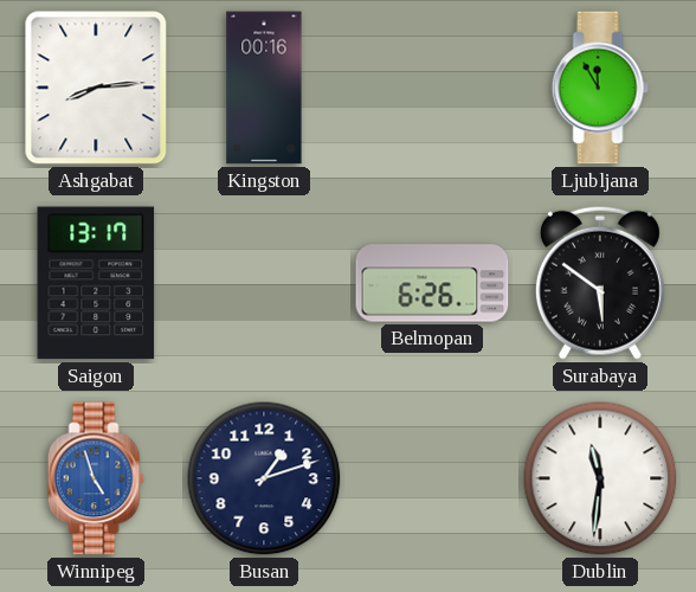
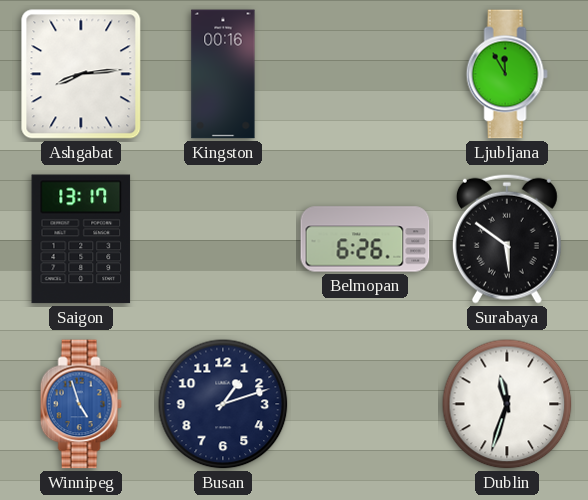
Dublin: 11:31 -> 11:33
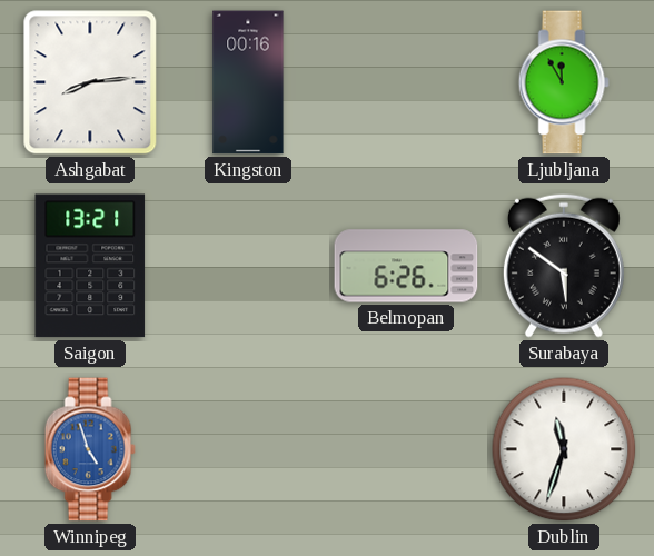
Saigon: 13:17 -> 13:21
Busan: 1:12 -> none
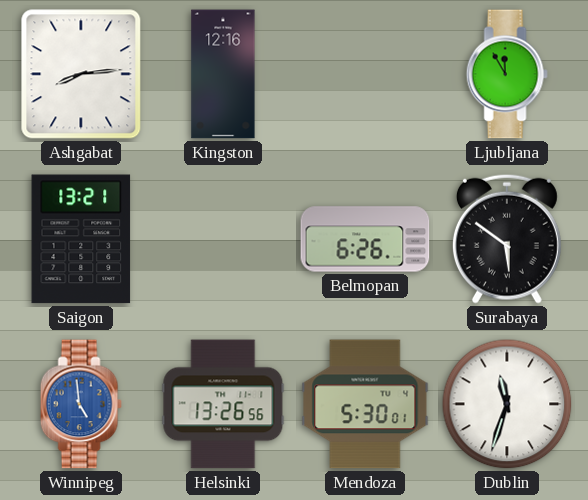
Kingston: 00:16 -> 12:16
Winnipeg: 4:57 -> 4:59
Helsinki: none -> 13:26
Mendoza: none -> 5:30
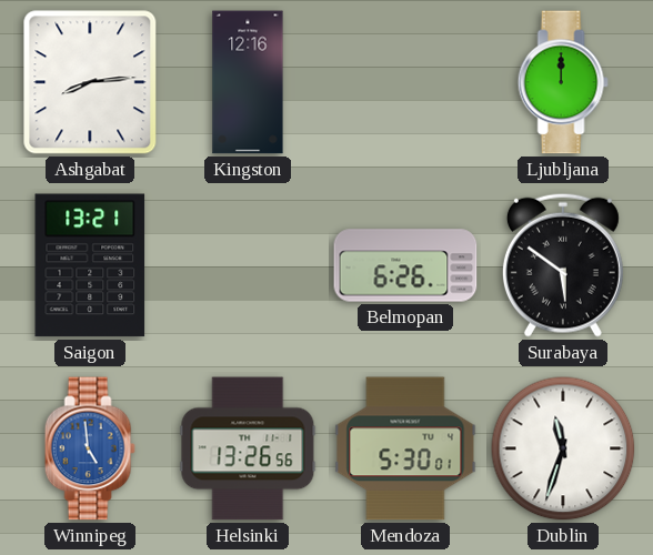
Ljubljana: 11:55 -> 12:00
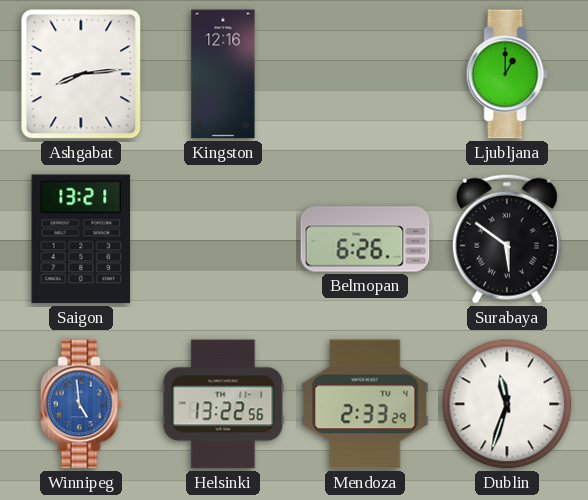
Ljubljana: 12:00 -> 1:00
Helsinki: 13:26 -> 13:22
Mendoza: 5:30 -> 2:33
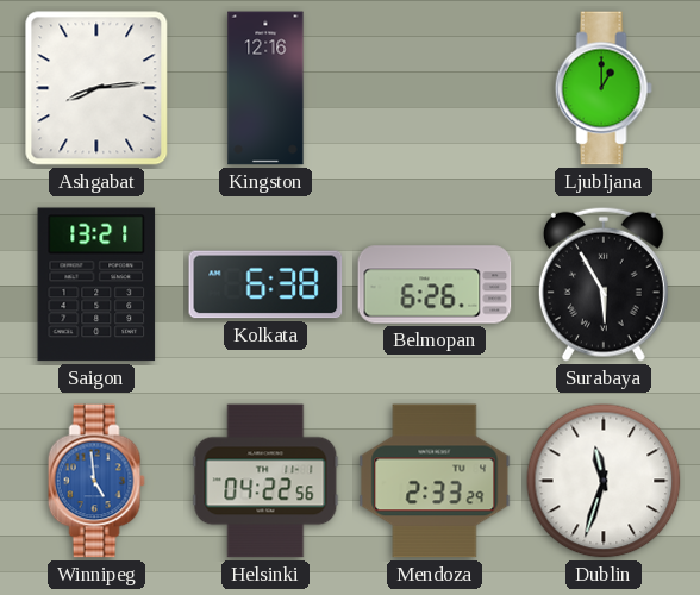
Kolkata: none -> 6:38
Surabaya: 5:51 -> 5:55
Helsinki: 13:22 -> 04:22
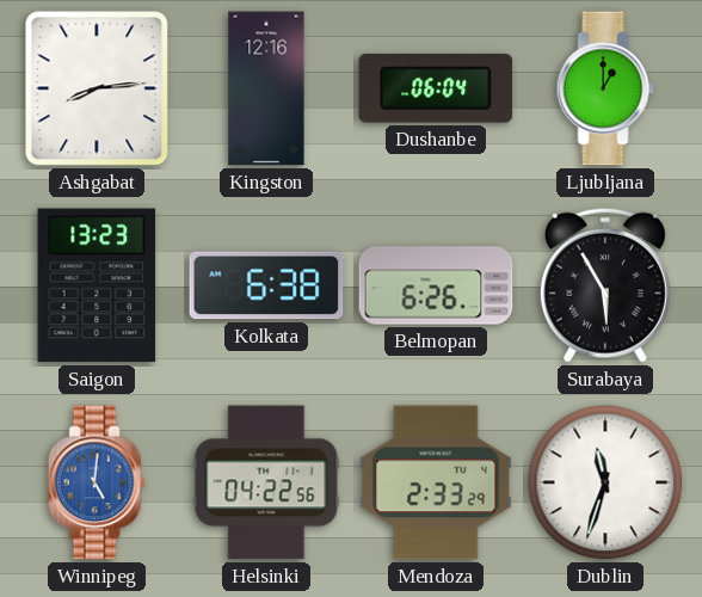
Dushanbe: none -> 06:04
Saigon: 13:21 -> 13:23
Winnipeg: 4:59 -> 5:01
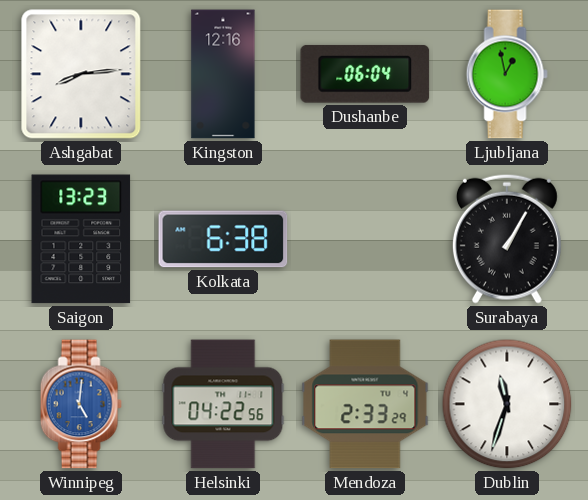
Ljubljana: 1:00 -> 12:58
Belmopan: 6:26 -> none
Surabaya: 5:55 -> 1:05
